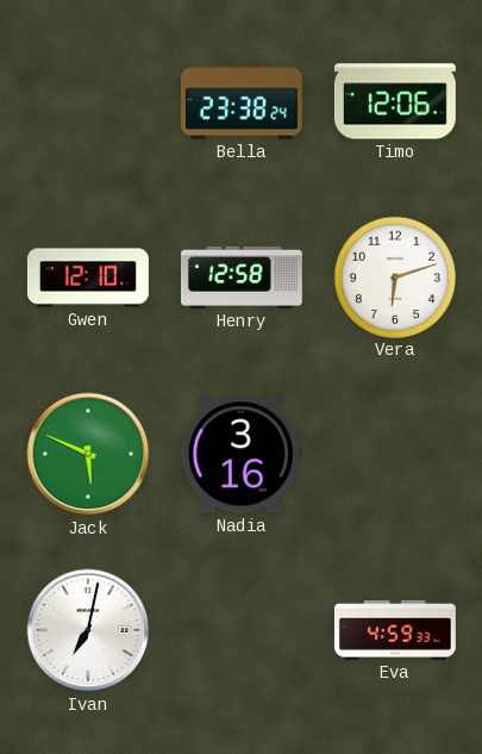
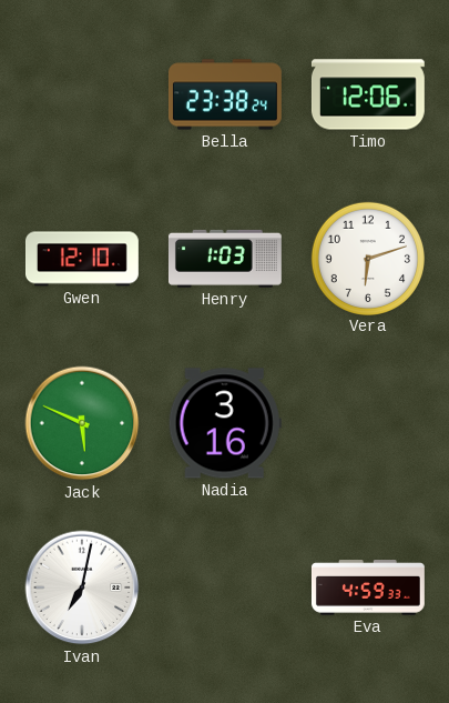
Henry: 12:58 -> 1:03
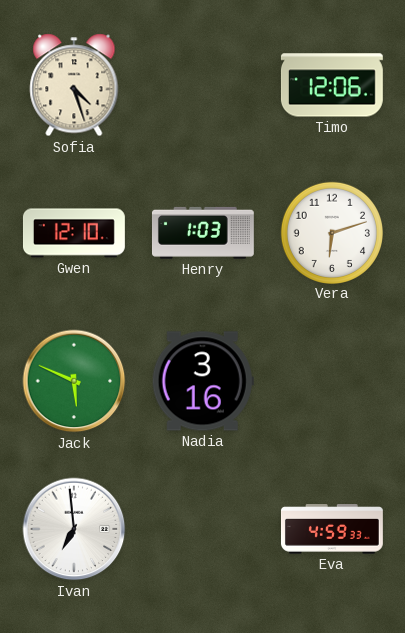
Sofia: none -> 4:27
Bella: 23:38 -> none
Ivan: 7:02 -> 6:59
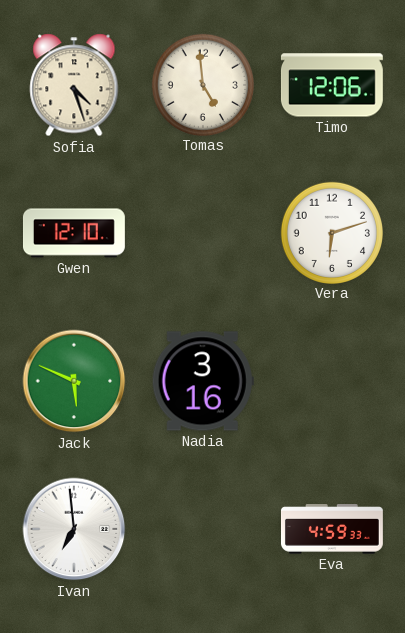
Tomas: none -> 4:59
Henry: 1:03 -> none
